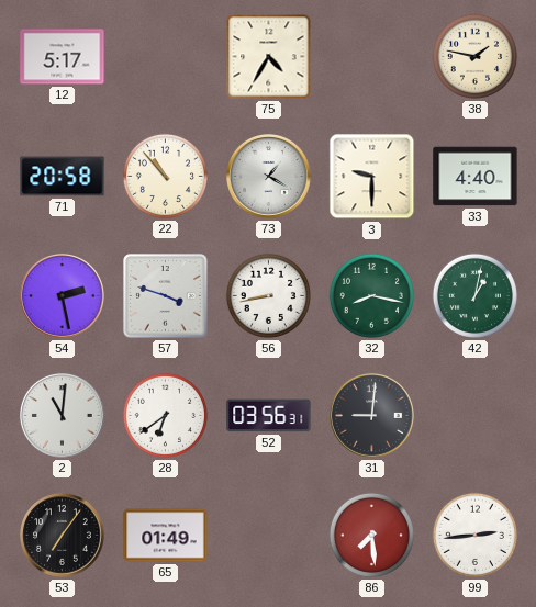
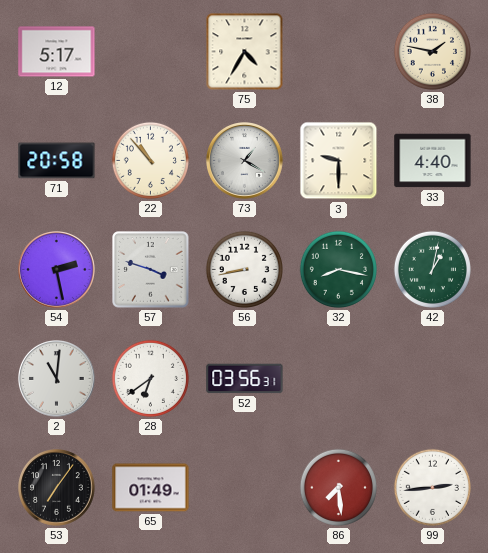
31: 9:01 -> none
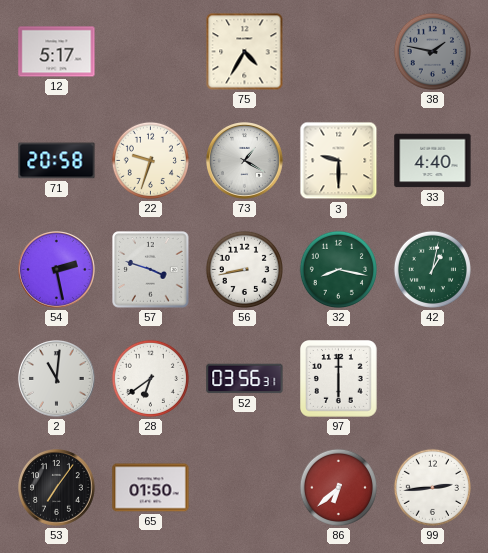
38 dial: cream -> grey
22: 10:53 -> 9:33
97: none -> 6:00
65: 01:49 -> 01:50
86: 7:29 -> 6:38
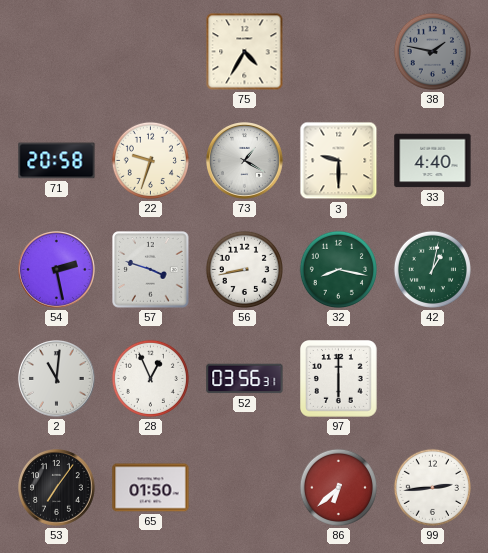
12: 5:17 -> none
28: 6:39 -> 12:56
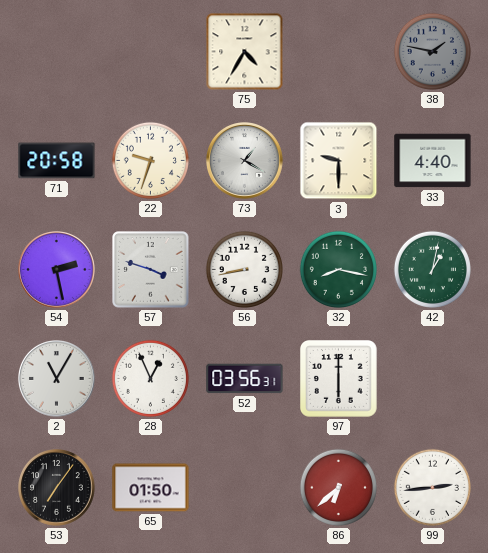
2: 11:01 -> 11:05
